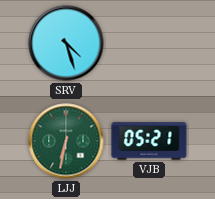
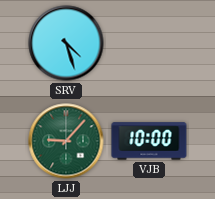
LJJ: 6:32 -> 9:07
VJB: 05:21 -> 10:00
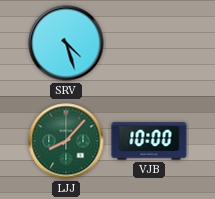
LJJ: 9:07 -> 8:07
